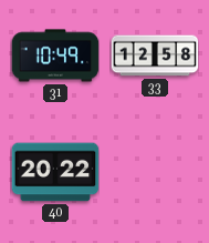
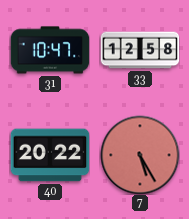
31: 10:49 -> 10:47
7: none -> 5:25
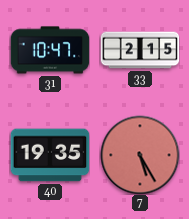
33: 12:58 -> 2:15
40: 20:22 -> 19:35
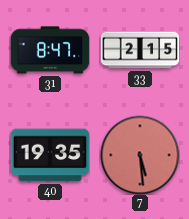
31: 10:47 -> 8:47
7: 5:25 -> 5:29
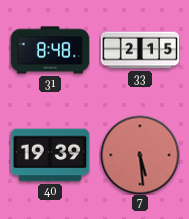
31: 8:47 -> 8:48
40: 19:35 -> 19:39
